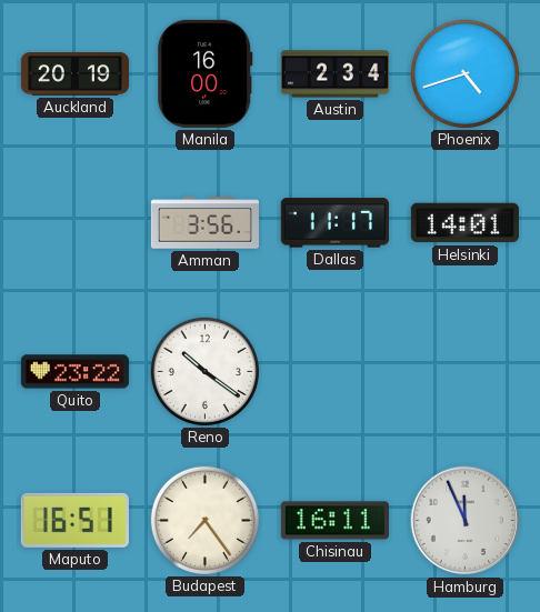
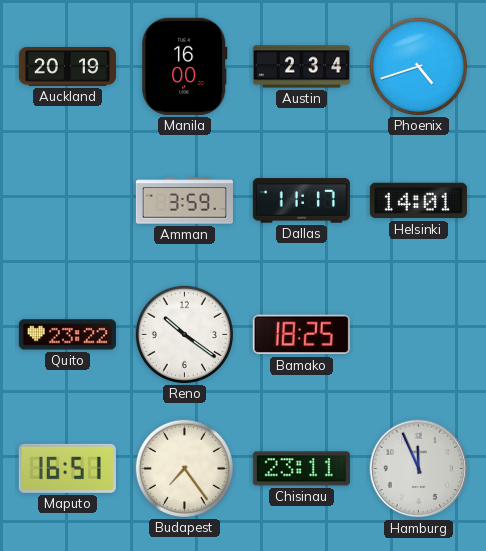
Amman: 3:56 -> 3:59
Bamako: none -> 18:25
Chisinau: 16:11 -> 23:11
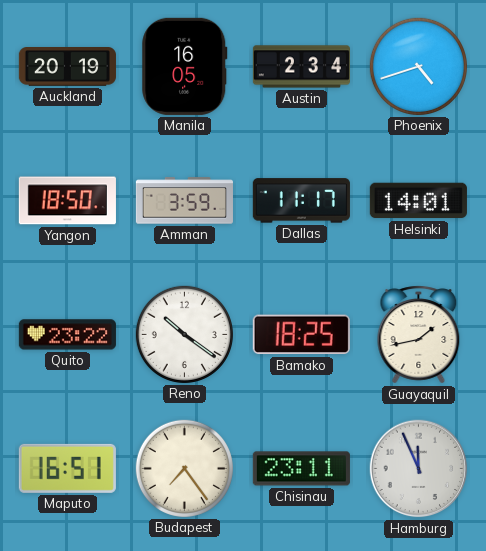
Manila: 16:00 -> 16:05
Yangon: none -> 18:50
Guayaquil: none -> 1:43
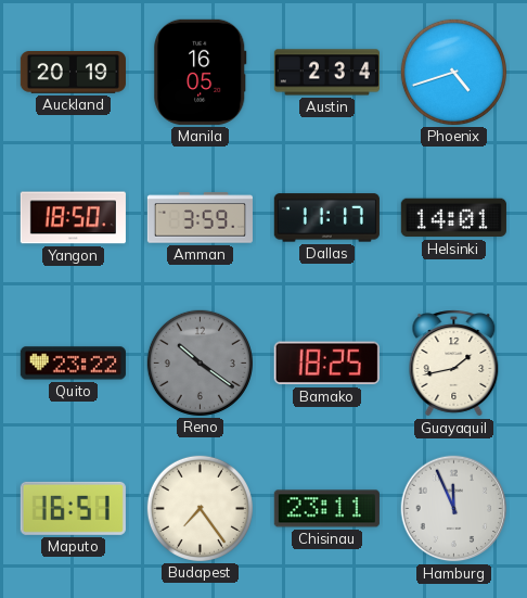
Reno dial: white -> grey
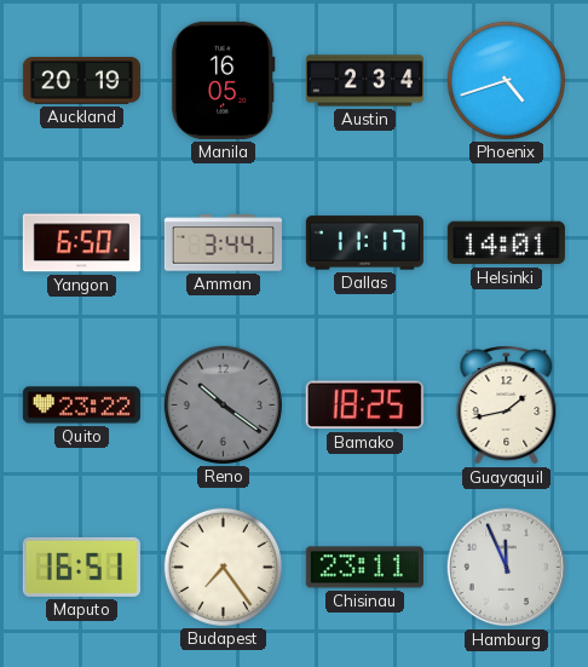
Yangon: 18:50 -> 6:50
Amman: 3:59 -> 3:44
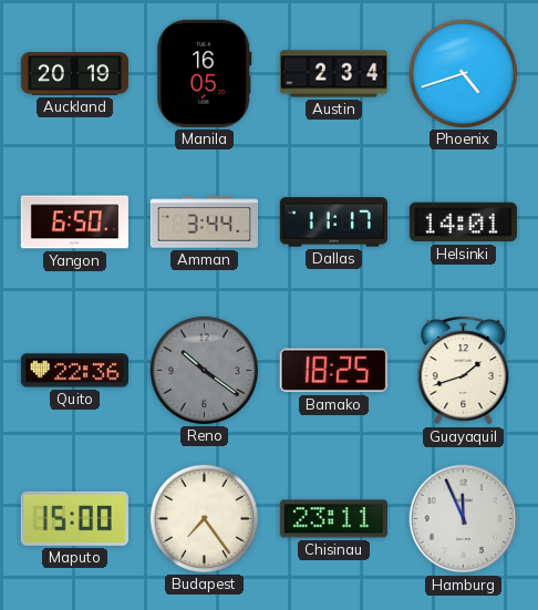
Quito: 23:22 -> 22:36
Guayaquil: 1:43 -> 1:42
Maputo: 16:51 -> 15:00
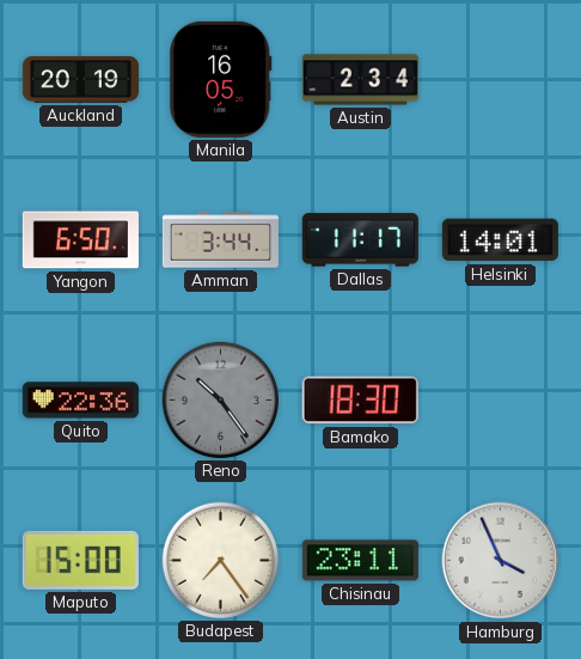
Phoenix: 4:42 -> none
Reno: 10:21 -> 10:24
Bamako: 18:25 -> 18:30
Guayaquil: 1:42 -> none
Hamburg: 11:56 -> 3:56
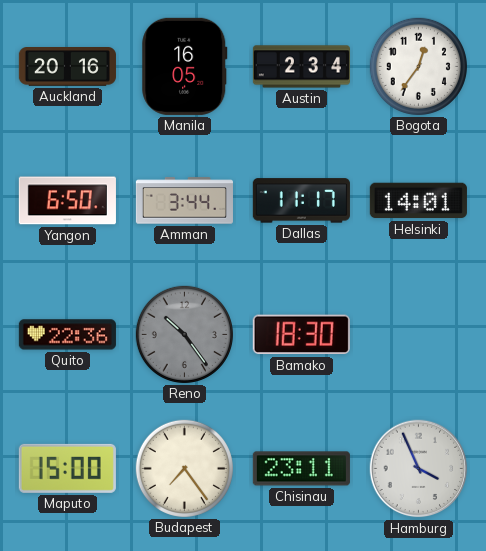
Auckland: 20:19 -> 20:16
Bogota: none -> 12:36
